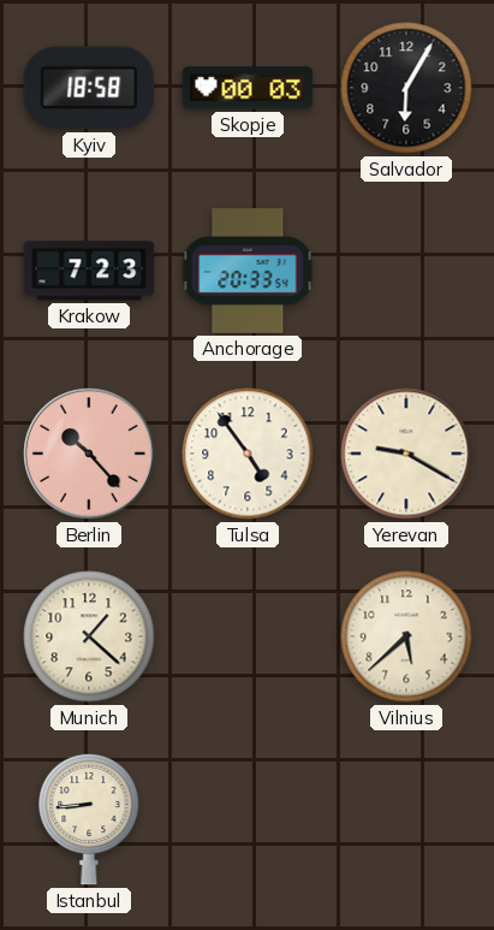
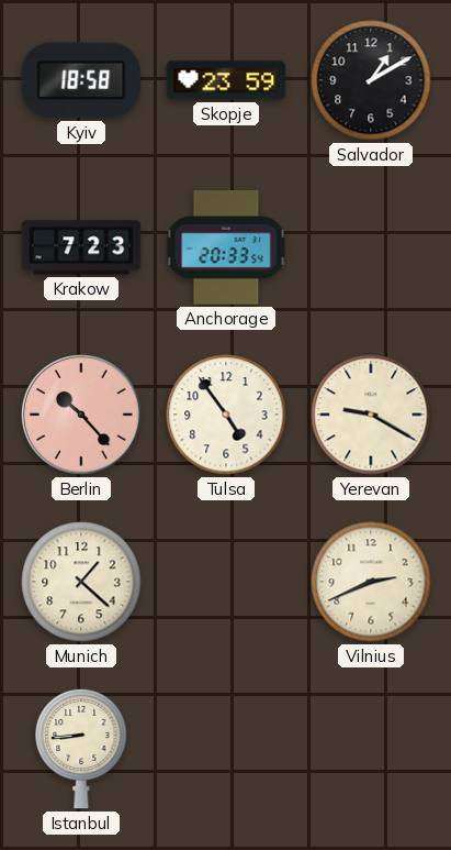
Skopje: 00:03 -> 23:59
Salvador: 6:05 -> 1:10
Vilnius: 5:38 -> 2:41
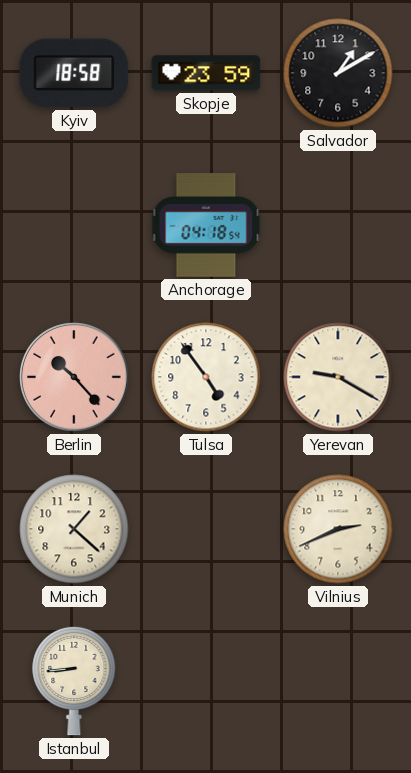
Krakow: 7:23 -> none
Anchorage: 20:33 -> 04:18
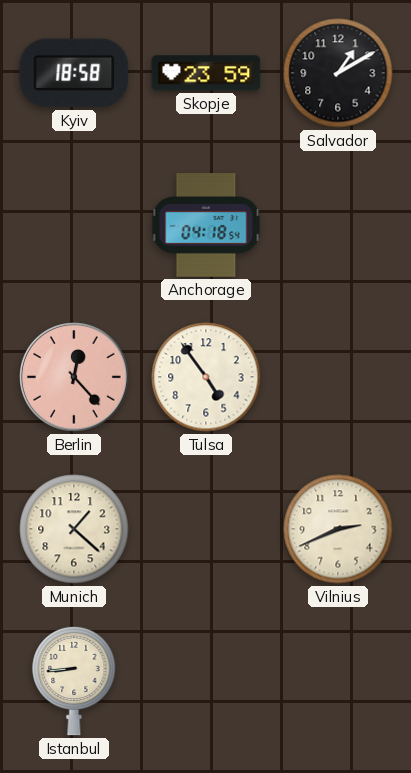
Berlin: 10:23 -> 12:23
Yerevan: 9:20 -> none
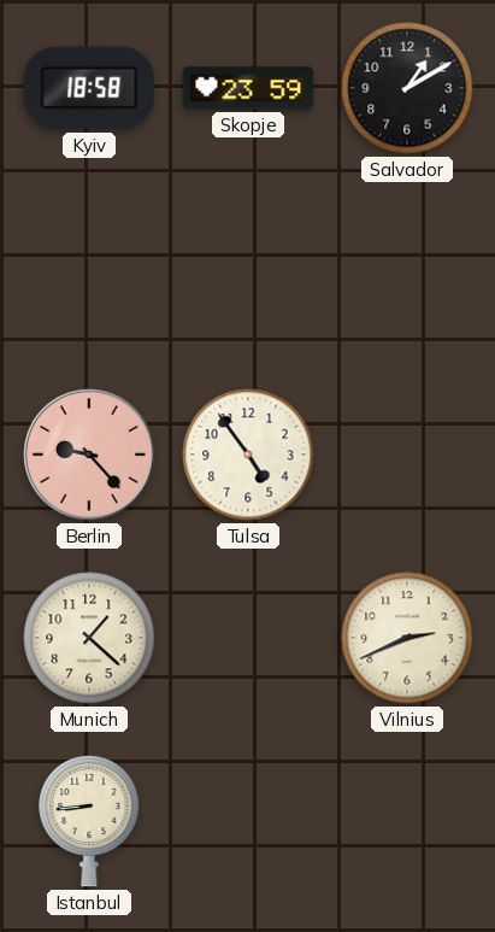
Anchorage: 04:18 -> none
Berlin: 12:23 -> 9:23
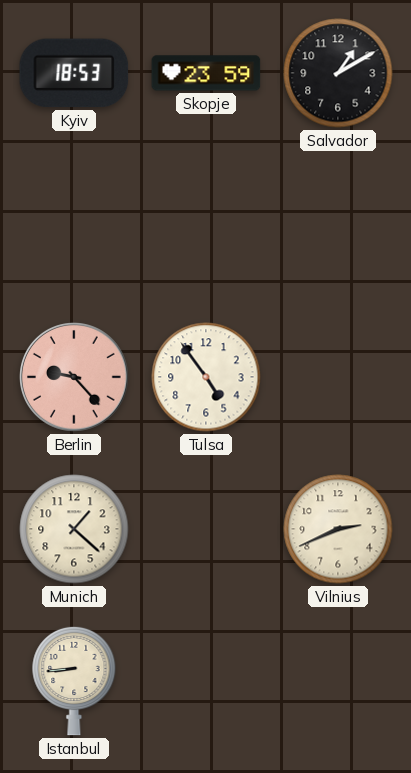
Kyiv: 18:58 -> 18:53
